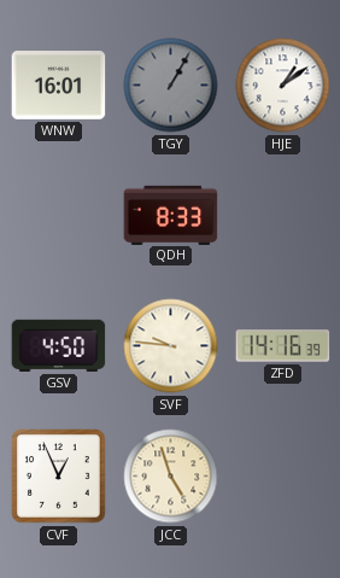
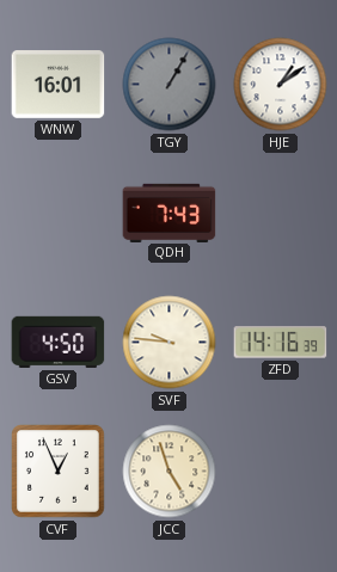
QDH: 8:33 -> 7:43
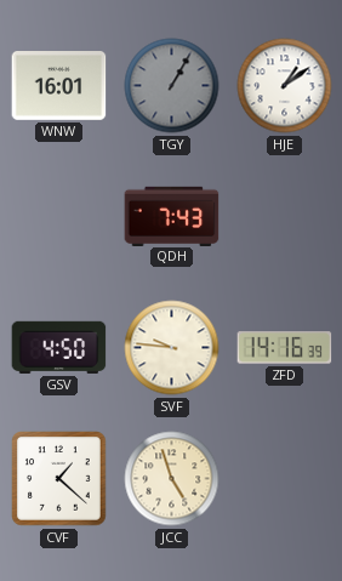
CVF: 12:56 -> 1:22
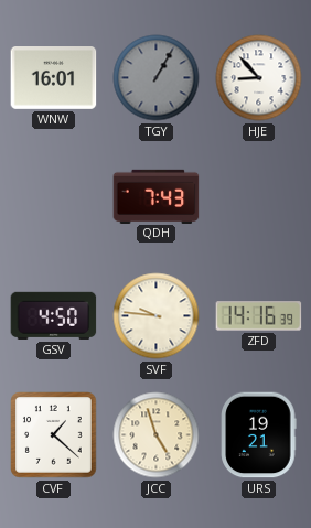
HJE: 1:09 -> 8:53
URS: none -> 19:21
